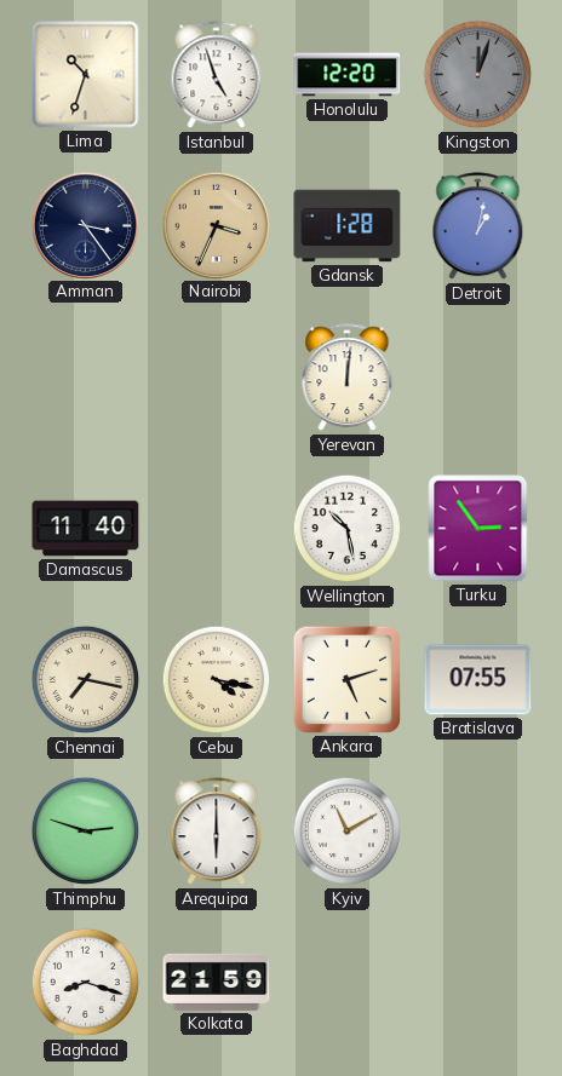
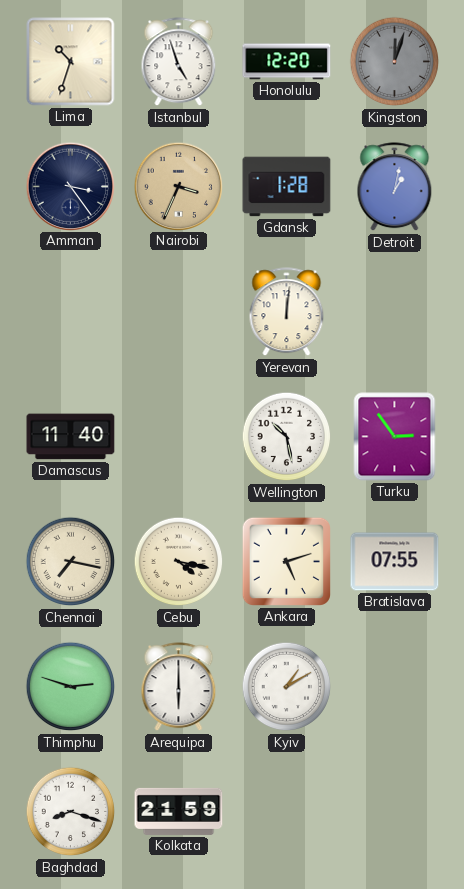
Kyiv: 11:10 -> 1:10
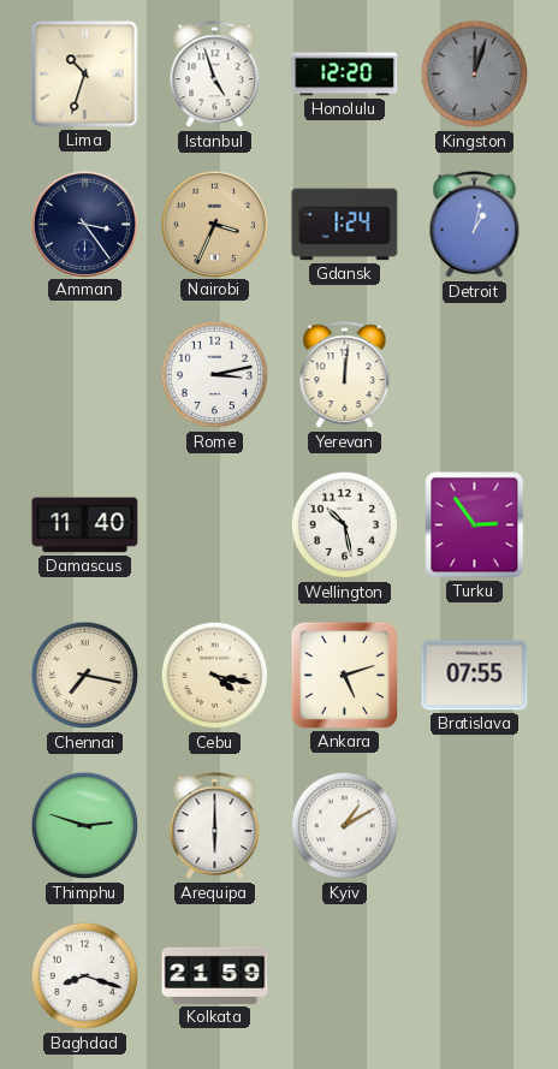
Gdansk: 1:28 -> 1:24
Rome: none -> 3:13
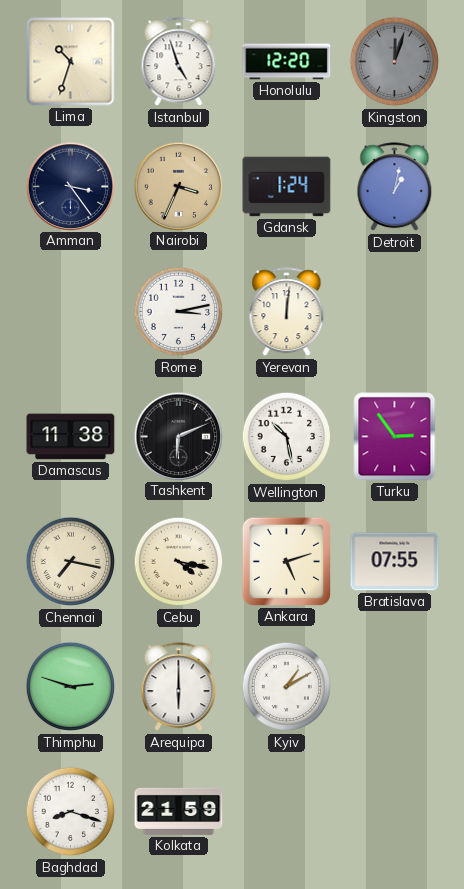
Damascus: 11:40 -> 11:38
Tashkent: none -> 6:11
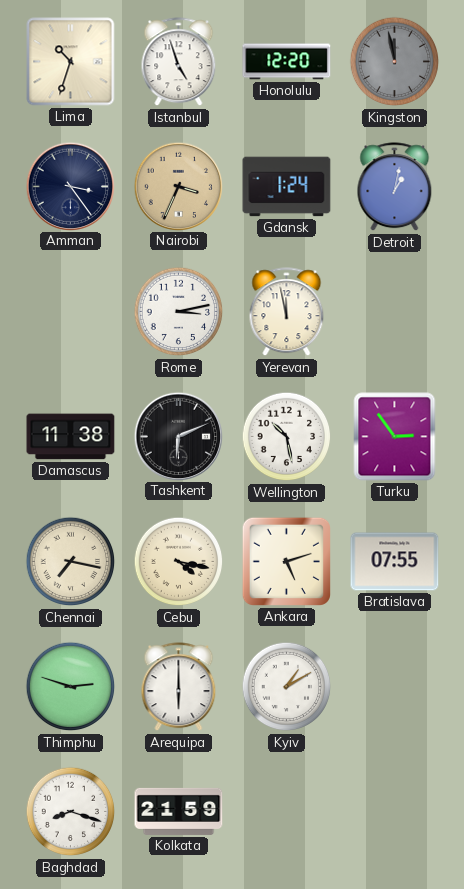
Kingston: 12:03 -> 11:58
Yerevan: 12:01 -> 11:58
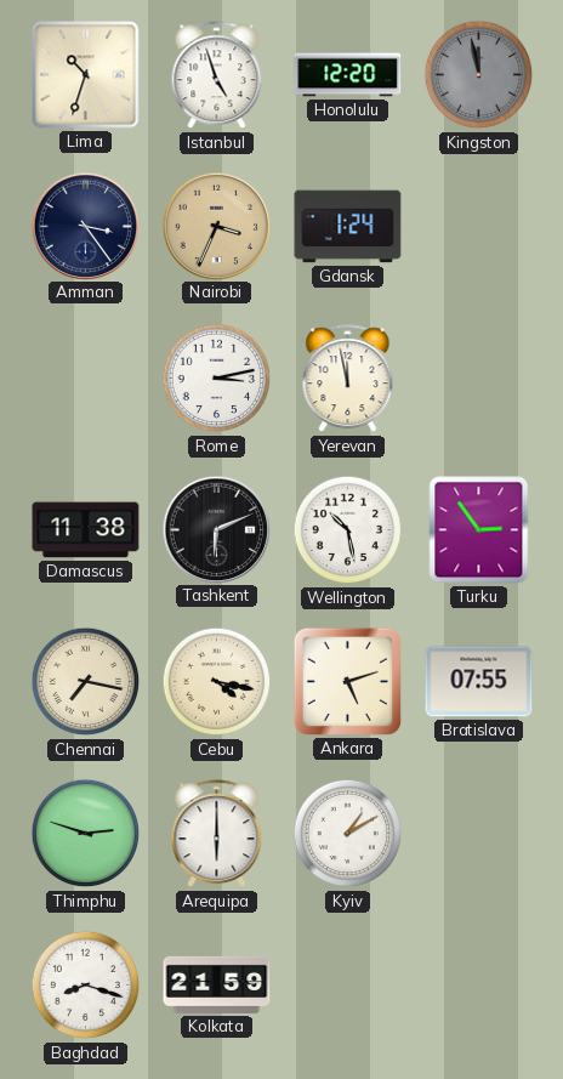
Detroit: 1:02 -> none
